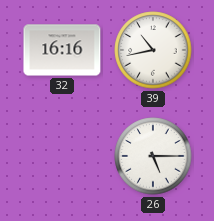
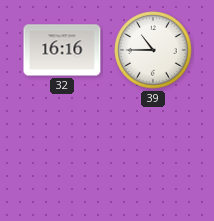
39: 10:43 -> 10:45
26: 5:15 -> none
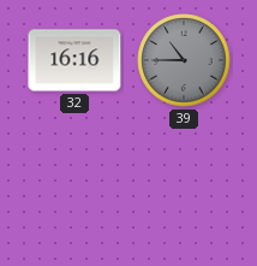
39 dial: white -> grey
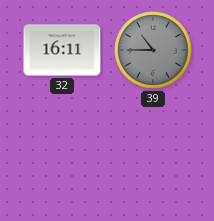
32: 16:16 -> 16:11
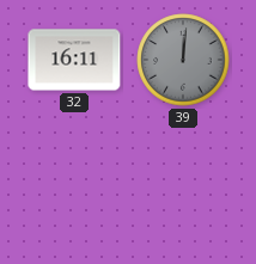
39: 10:45 -> 12:01
